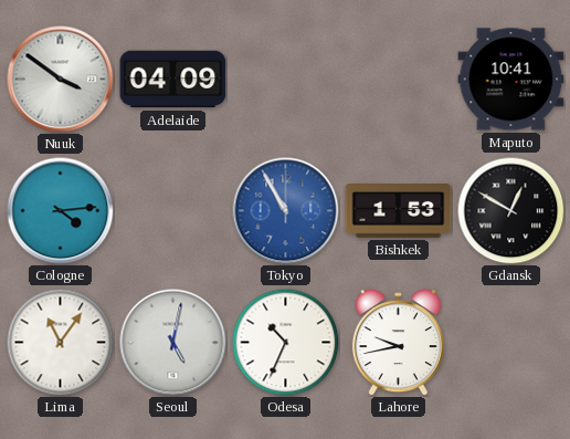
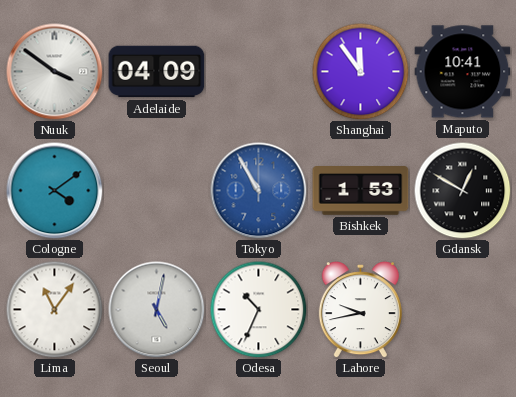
Shanghai: none -> 11:54
Cologne: 4:14 -> 4:09
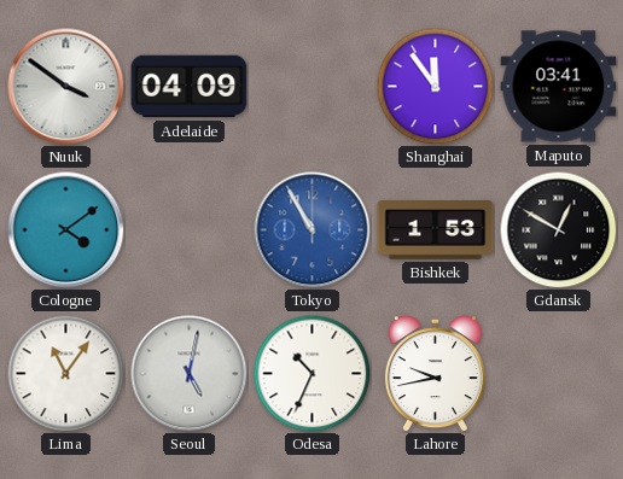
Maputo: 10:41 -> 03:41
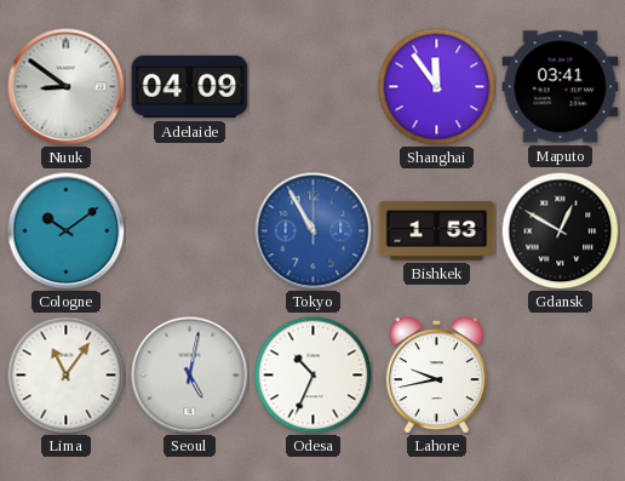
Nuuk: 3:51 -> 8:51
Cologne: 4:09 -> 10:09
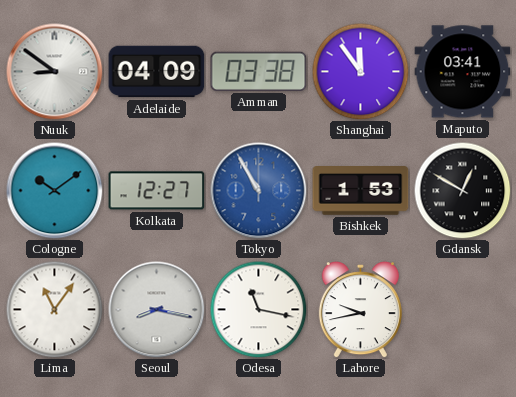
Amman: none -> 03:38
Kolkata: none -> 12:27
Seoul: 5:02 -> 8:17
Odesa: 10:34 -> 11:17
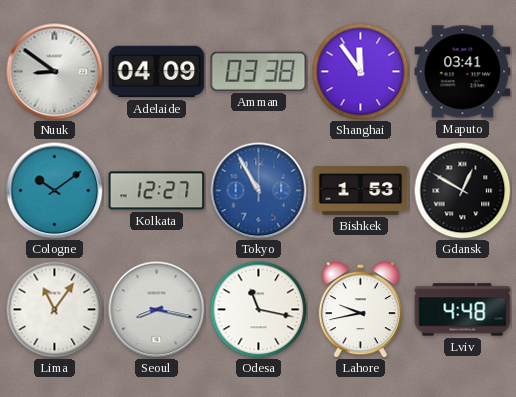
Lviv: none -> 4:48
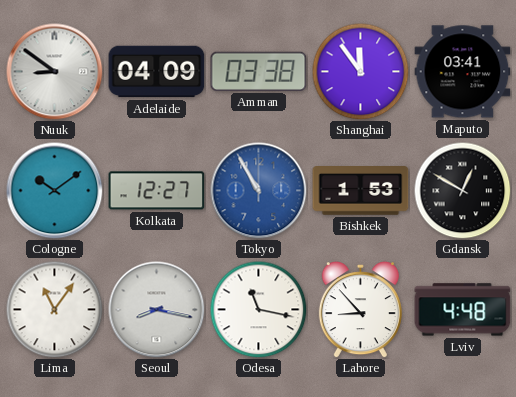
Lahore: 9:43 -> 8:53
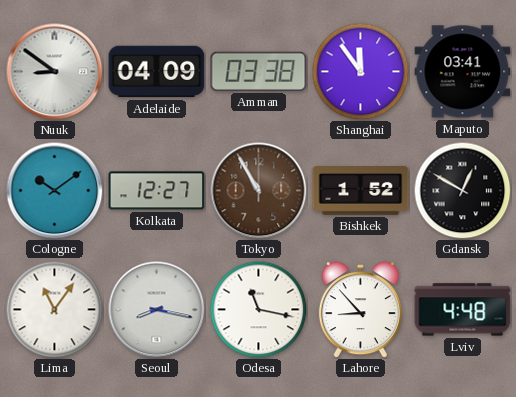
Tokyo dial: blue -> brown
Bishkek: 1:53 -> 1:52
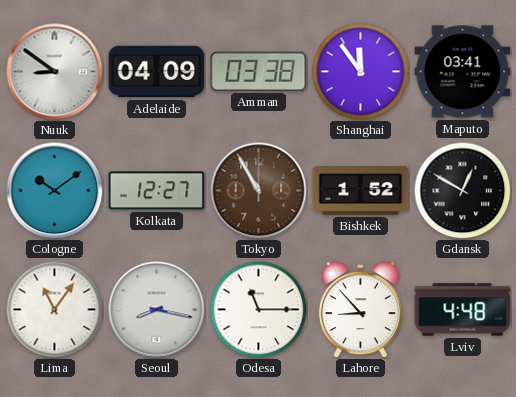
Odesa: 11:17 -> 11:15
